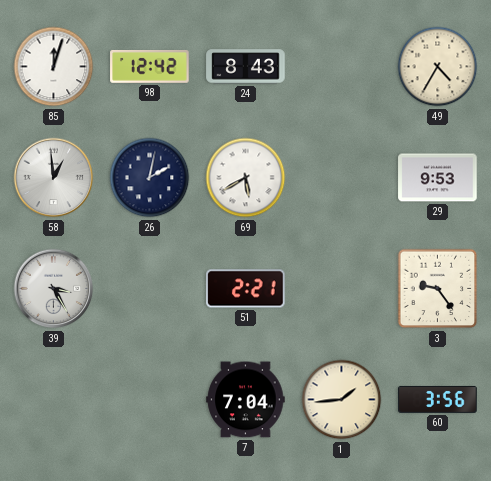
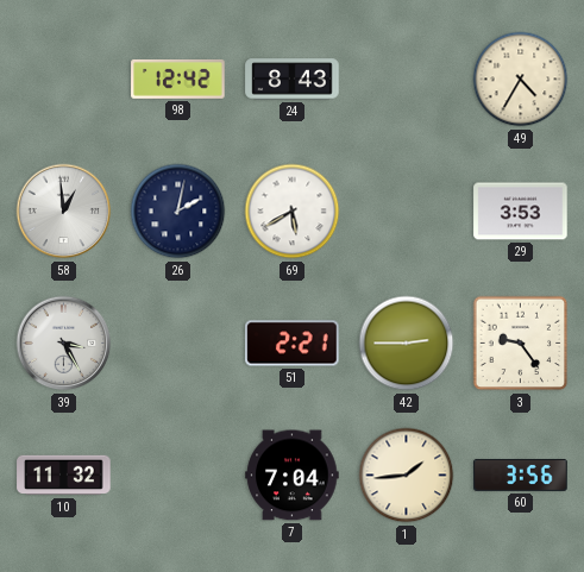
85: 12:03 -> none
29: 9:53 -> 3:53
42: none -> 2:45
10: none -> 11:32
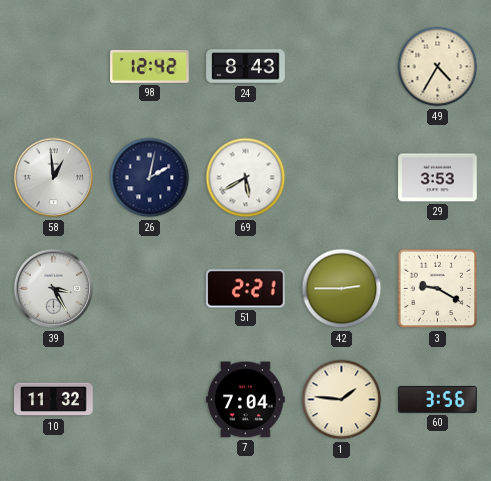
3: 9:24 -> 9:20
1: 1:44 -> 1:46
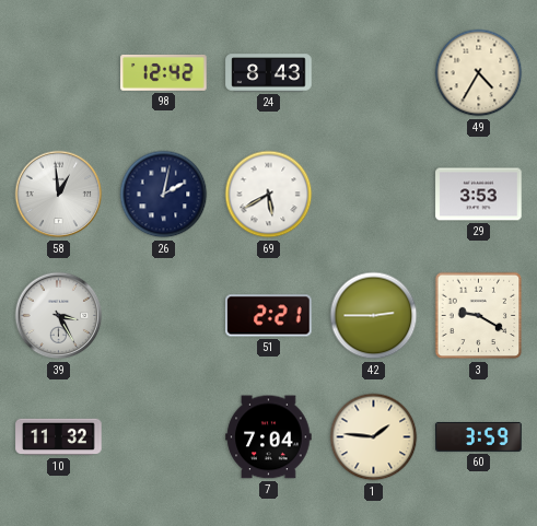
60: 3:56 -> 3:59
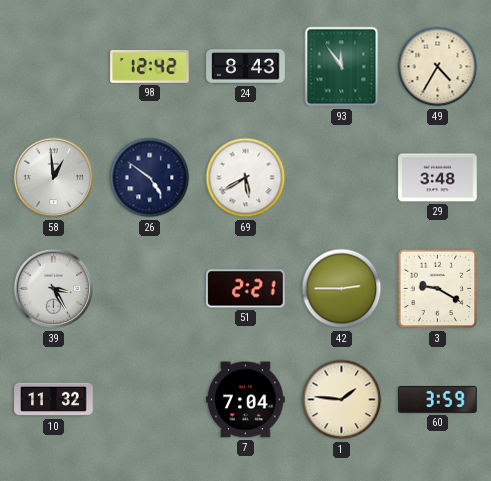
93: none -> 11:54
26: 2:02 -> 4:51
29: 3:53 -> 3:48
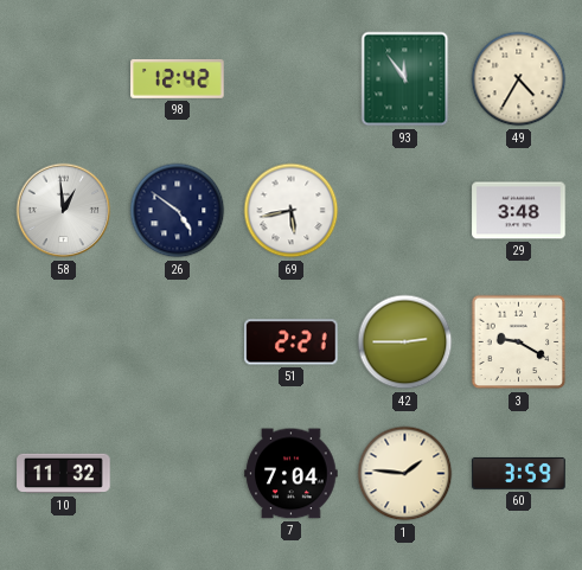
24: 8:43 -> none
69: 5:40 -> 5:43
39: 3:25 -> none
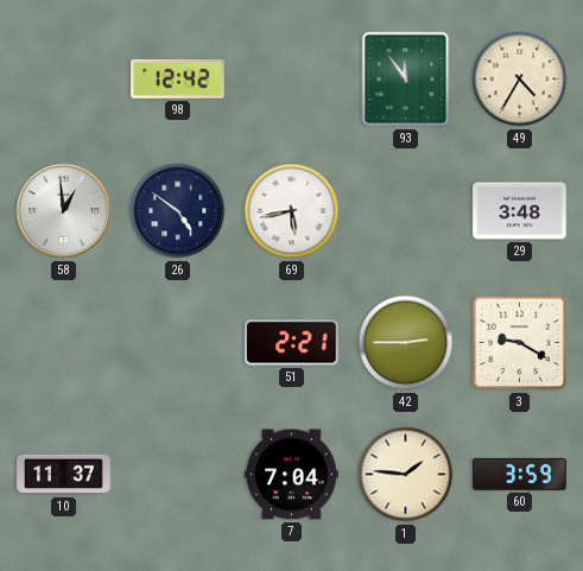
10: 11:32 -> 11:37
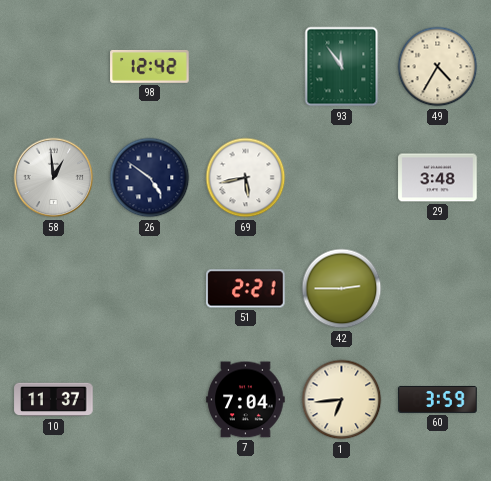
3: 9:20 -> none
1: 1:46 -> 6:44
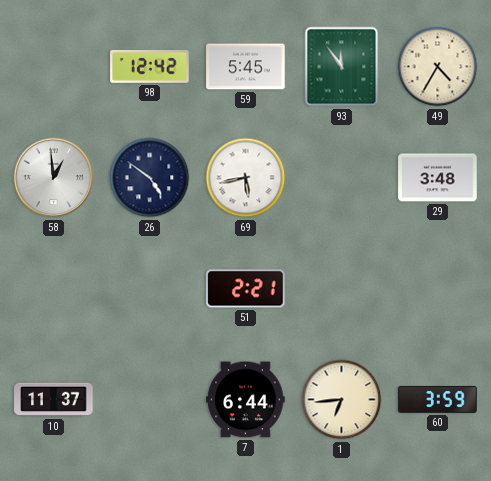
59: none -> 5:45
42: 2:45 -> none
7: 7:04 -> 6:44
